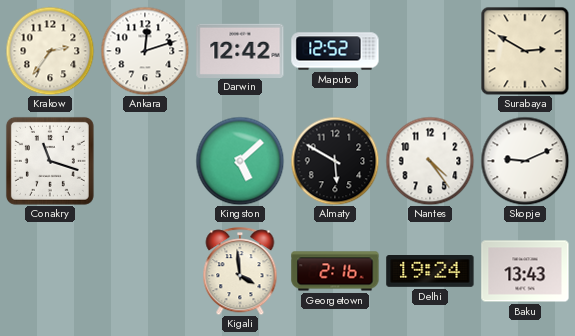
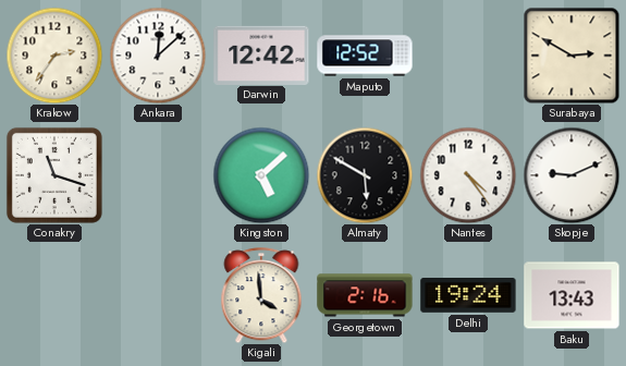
Ankara: 12:12 -> 12:08
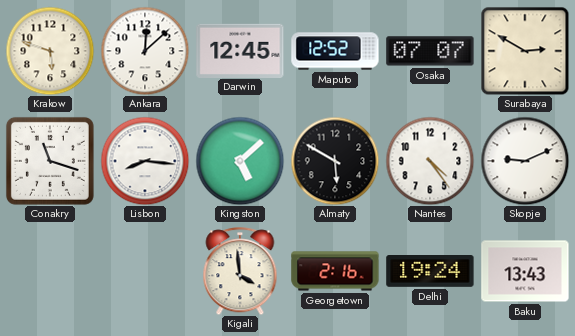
Krakow: 2:36 -> 5:48
Darwin: 12:42 -> 12:45
Osaka: none -> 07:07
Lisbon: none -> 8:16
